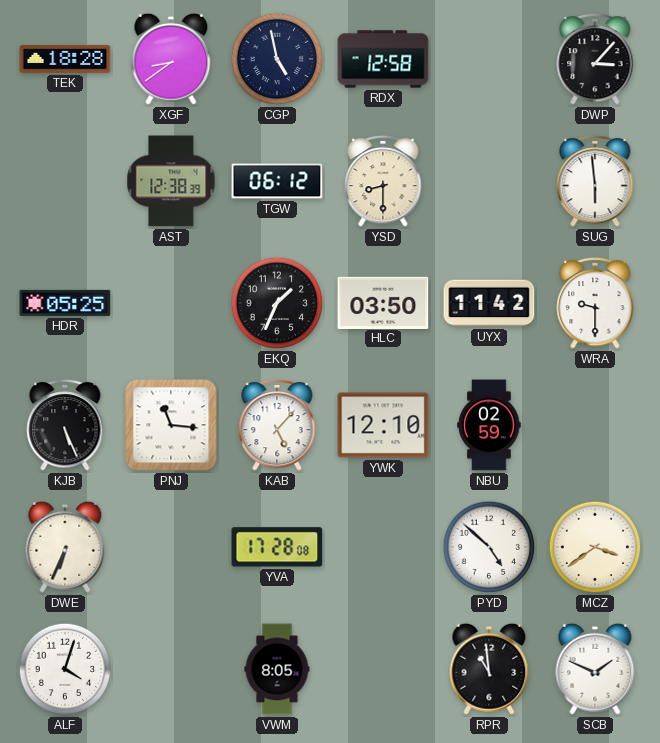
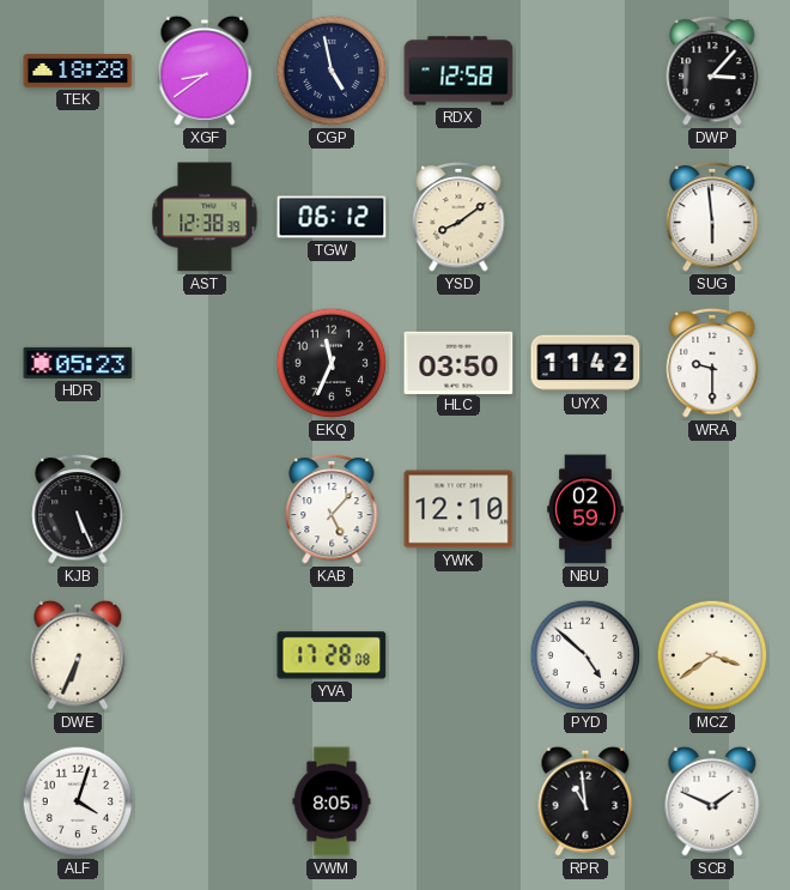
YSD: 8:30 -> 8:09
HDR: 05:25 -> 05:23
EKQ: 1:34 -> 11:34
PNJ: 11:16 -> none
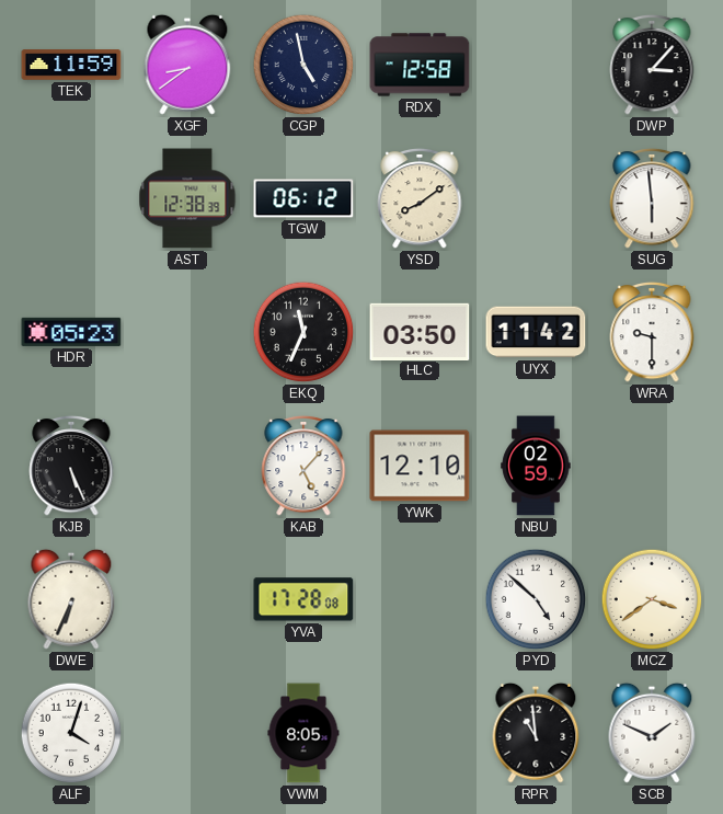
TEK: 18:28 -> 11:59
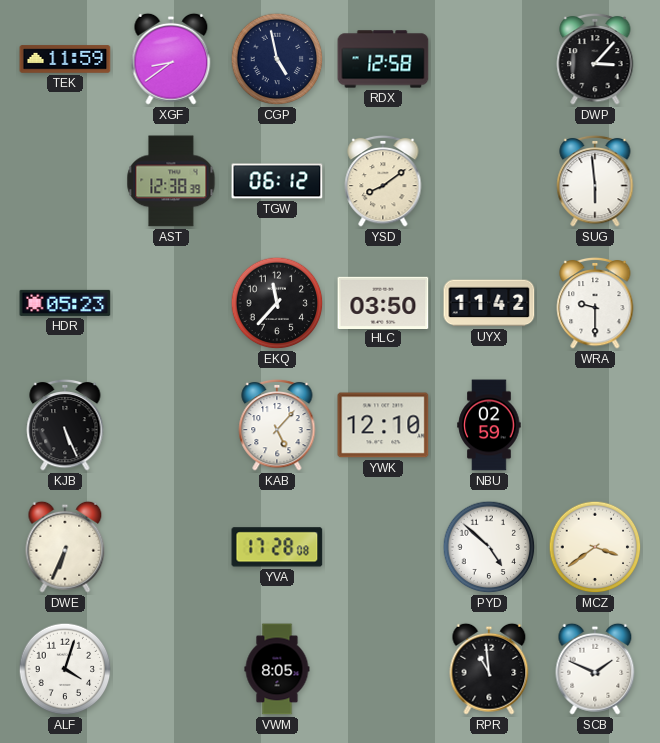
EKQ: 11:34 -> 11:37
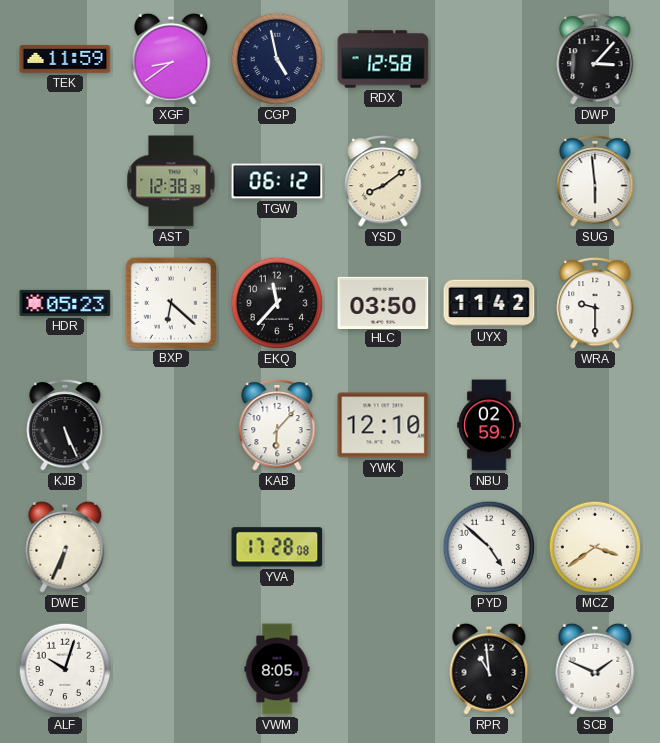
BXP: none -> 6:22
KAB: 5:07 -> 6:07
ALF: 4:03 -> 10:03
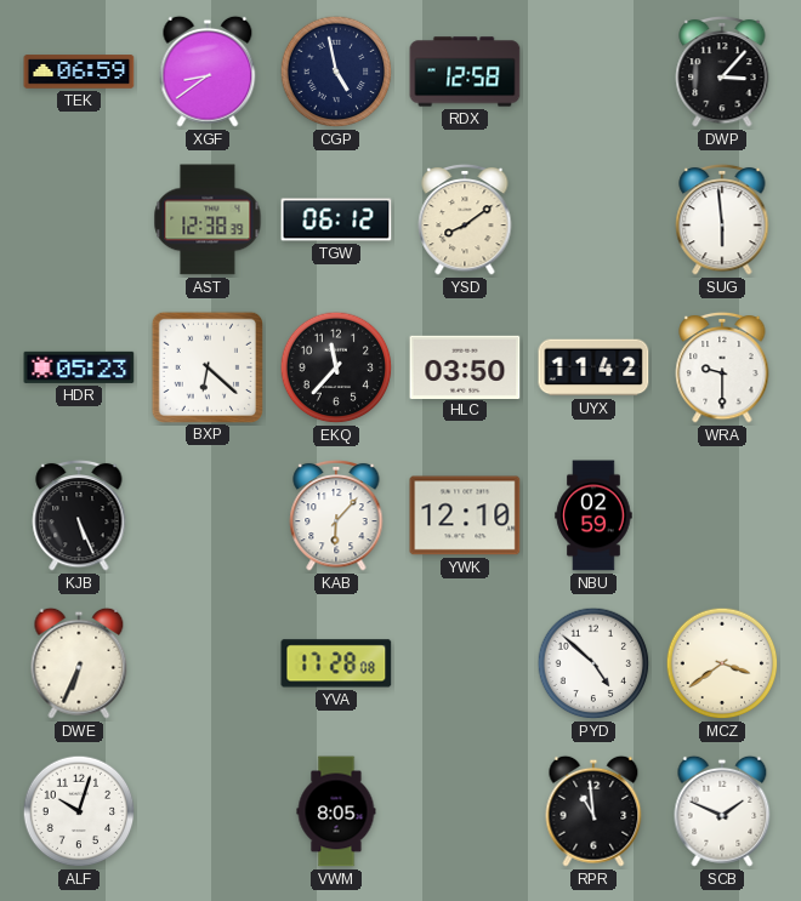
TEK: 11:59 -> 06:59
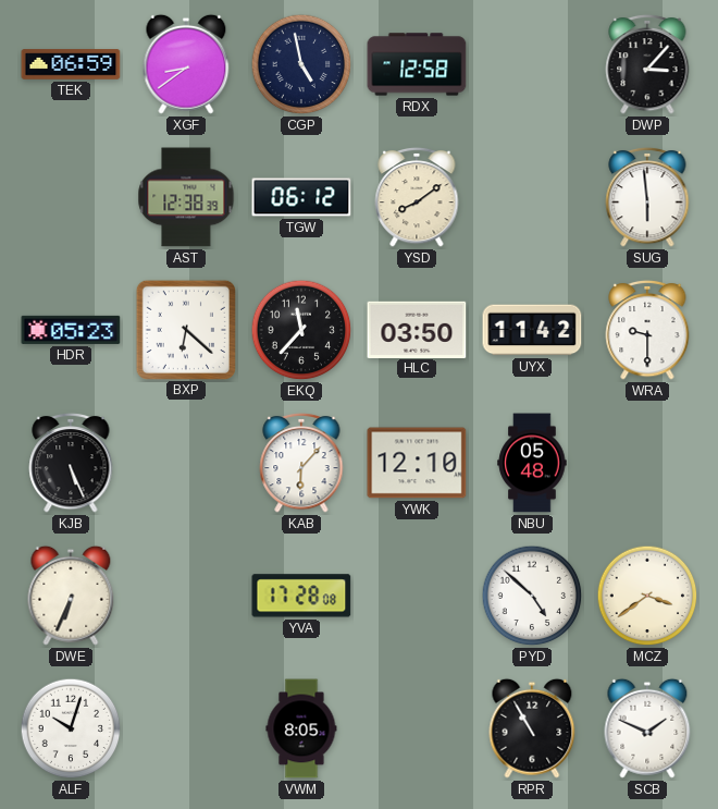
NBU: 02:59 -> 05:48
RPR: 10:59 -> 10:55
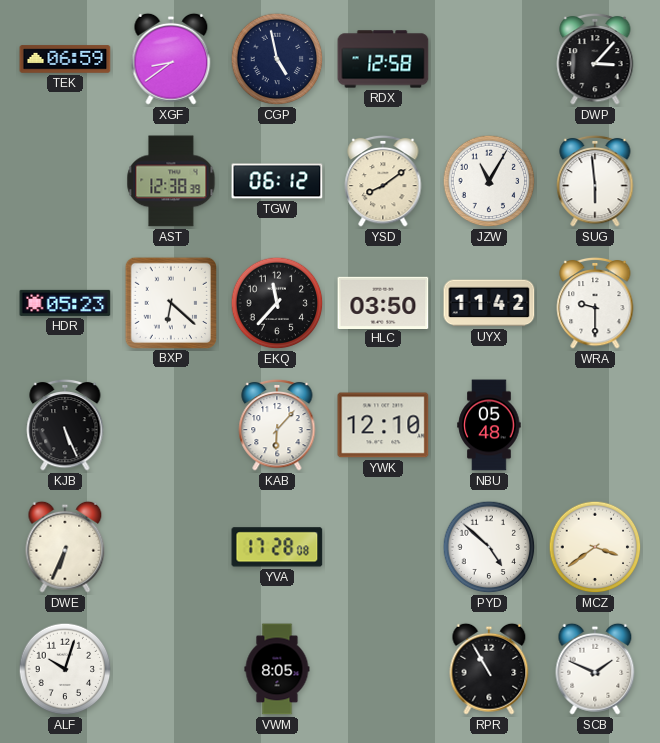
JZW: none -> 11:05
